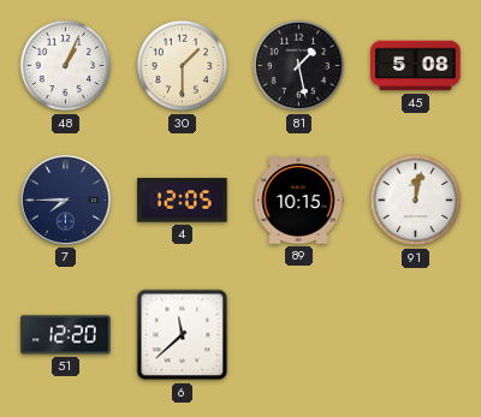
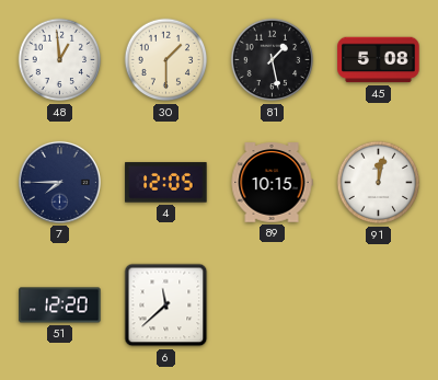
48: 1:04 -> 12:59
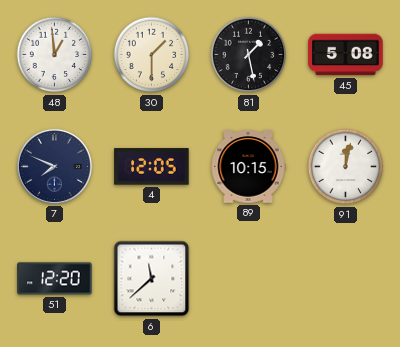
7: 7:45 -> 7:49
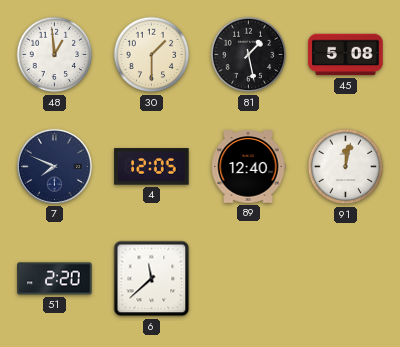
89: 10:15 -> 12:40
51: 12:20 -> 2:20
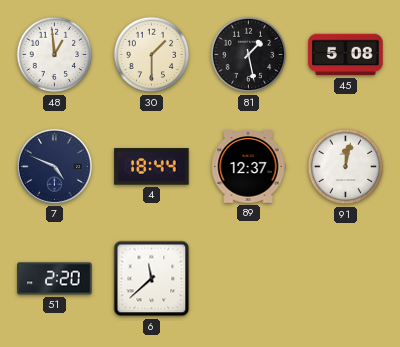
7: 7:49 -> 4:49
4: 12:05 -> 18:44
89: 12:40 -> 12:37
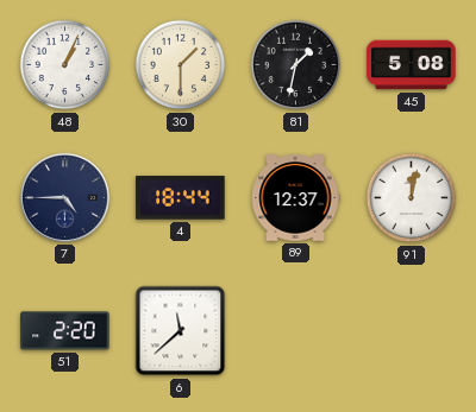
48: 12:59 -> 1:04
81: 1:28 -> 1:32
7: 4:49 -> 4:45
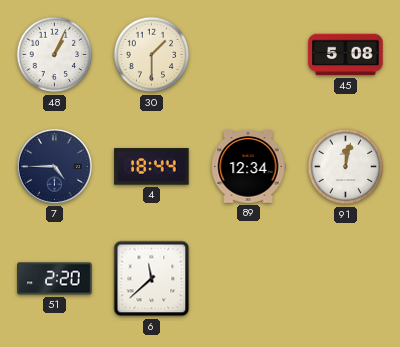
81: 1:32 -> none
89: 12:37 -> 12:34
